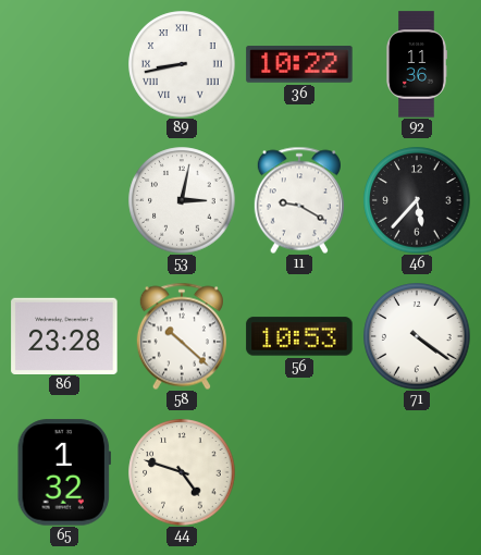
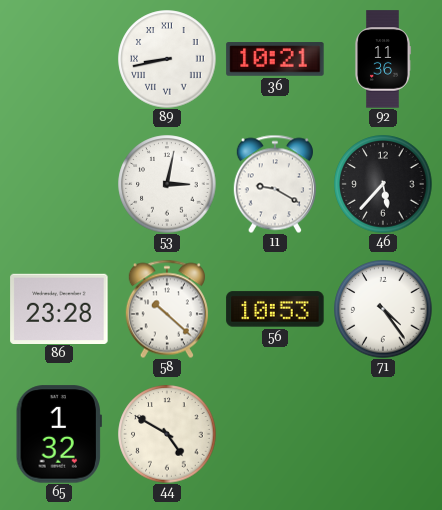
36: 10:22 -> 10:21
71: 4:21 -> 4:24
44: 4:48 -> 4:50
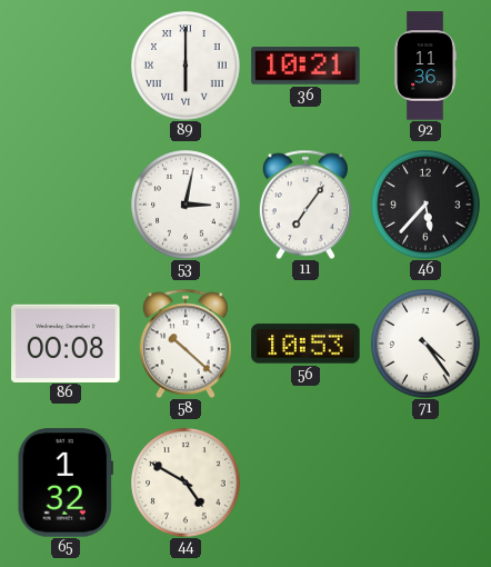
89: 8:43 -> 6:00
11: 9:20 -> 7:06
86: 23:28 -> 00:08
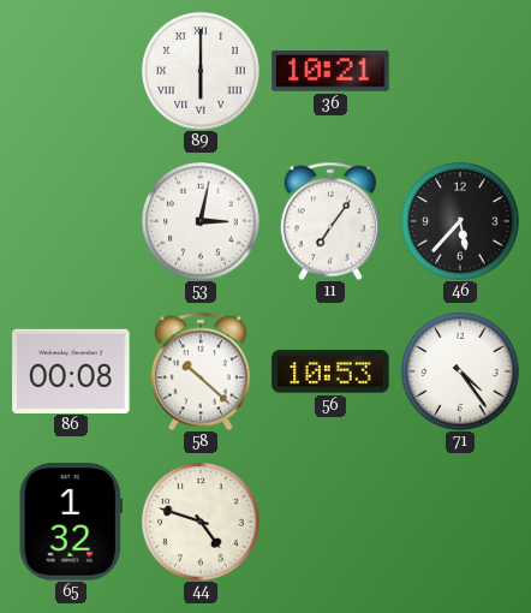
92: 11:36 -> none
44: 4:50 -> 4:48
